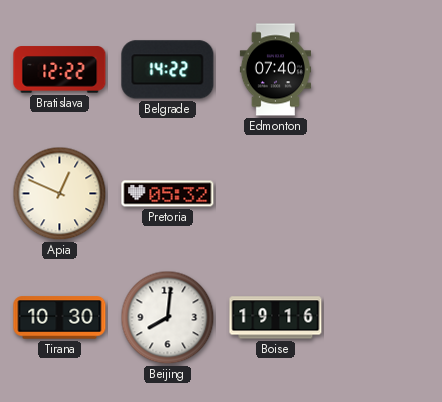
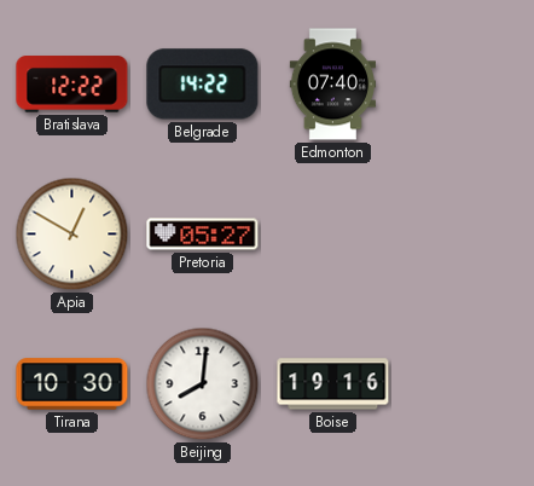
Apia: 12:49 -> 12:50
Pretoria: 05:32 -> 05:27
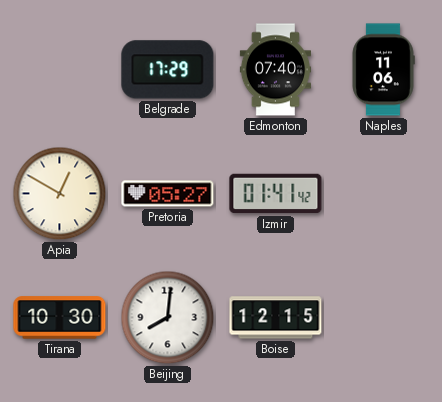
Bratislava: 12:22 -> none
Belgrade: 14:22 -> 17:29
Naples: none -> 11:06
Izmir: none -> 01:41
Boise: 19:16 -> 12:15
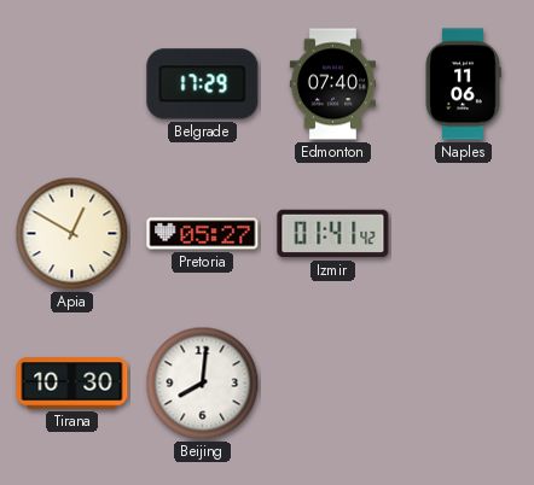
Boise: 12:15 -> none
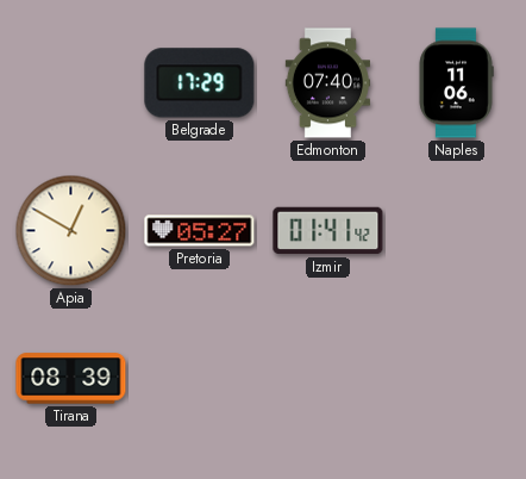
Tirana: 10:30 -> 08:39
Beijing: 8:01 -> none
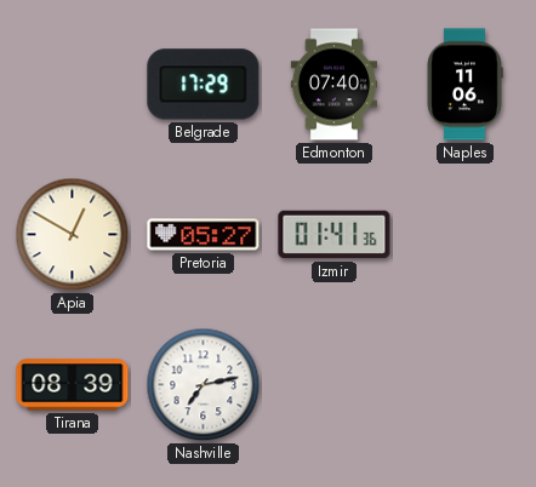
Izmir: 01:41:42 -> 01:41:36
Nashville: none -> 7:13
